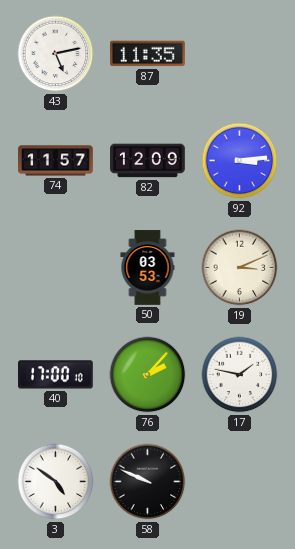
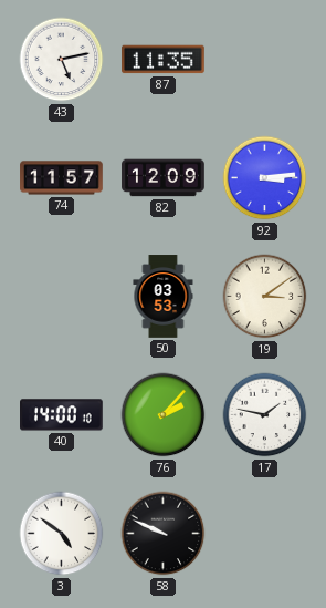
19: 3:11 -> 3:09
40: 17:00 -> 14:00
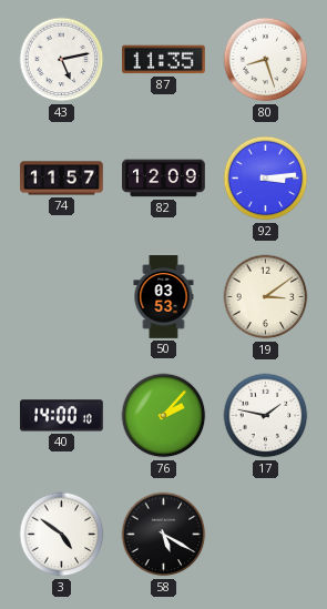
80: none -> 8:27
58: 9:49 -> 5:20
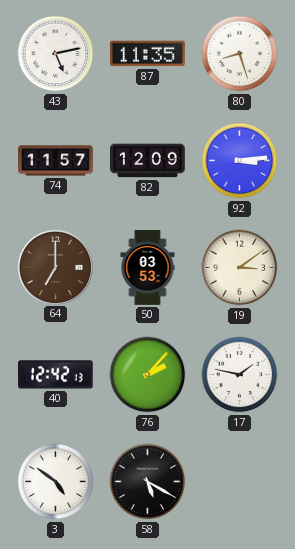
64: none -> 7:00
40: 14:00 -> 12:42
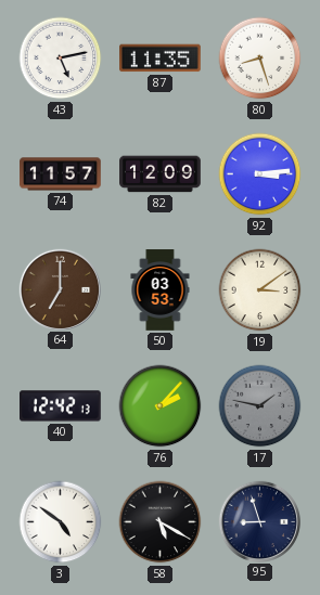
17 dial: white -> grey
95: none -> 8:57
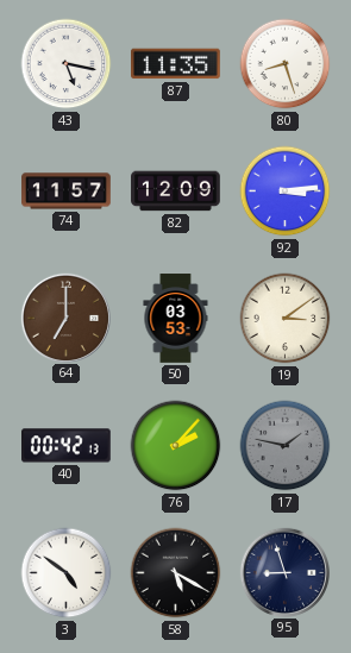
43: 5:13 -> 5:17
40: 12:42 -> 00:42
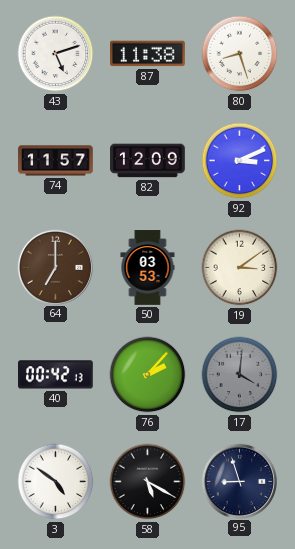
43: 5:17 -> 5:12
87: 11:35 -> 11:38
92: 3:14 -> 3:11
17: 1:47 -> 4:01
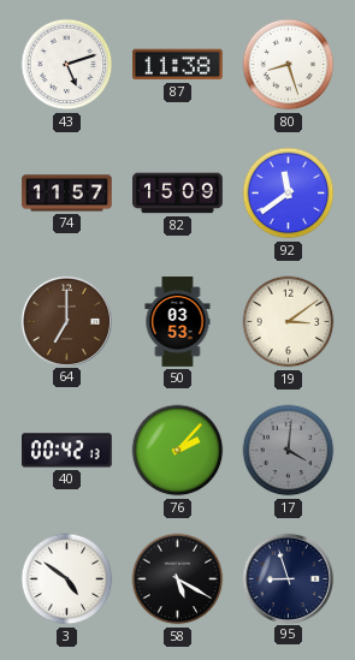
82: 12:09 -> 15:09
92: 3:11 -> 11:39
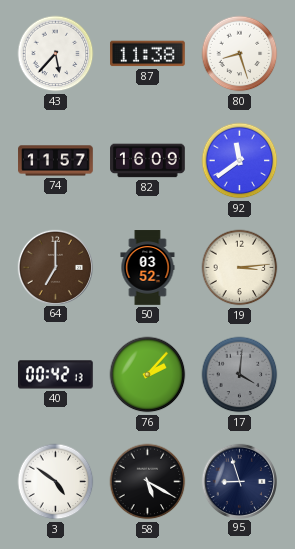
43: 5:12 -> 5:37
82: 15:09 -> 16:09
50: 03:53 -> 03:52
19: 3:09 -> 3:14
